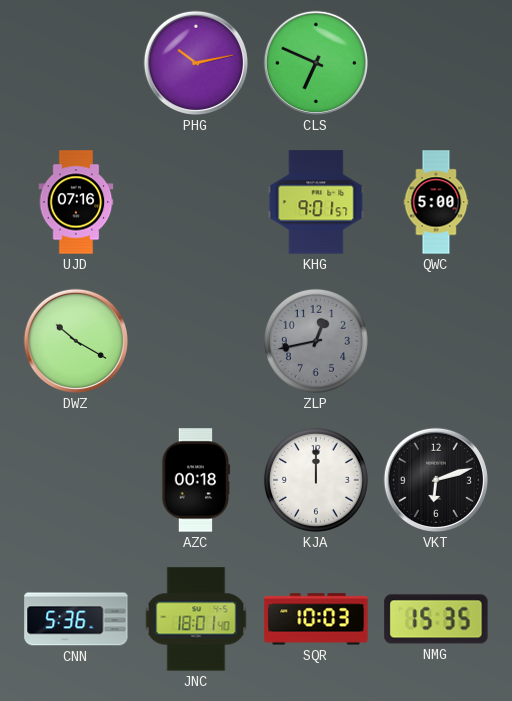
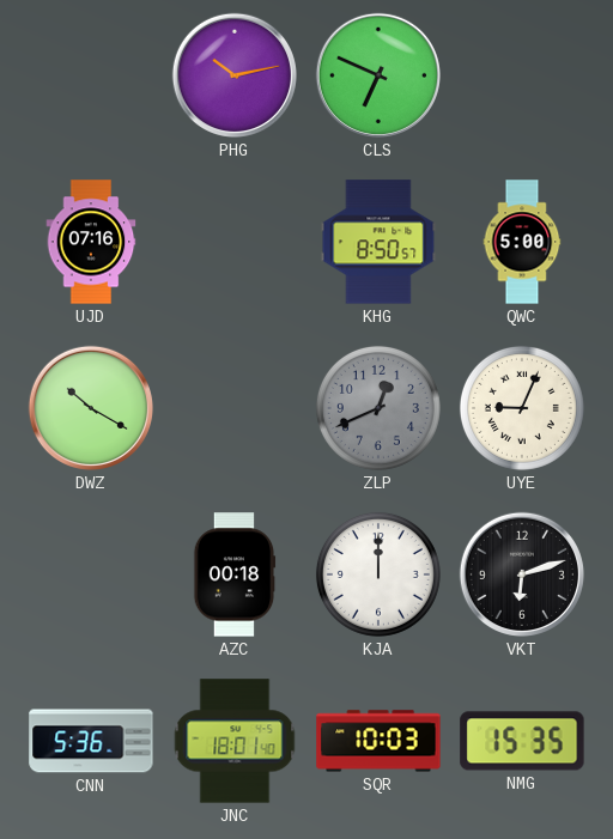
KHG: 9:01 -> 8:50
ZLP: 12:43 -> 12:41
UYE: none -> 9:04
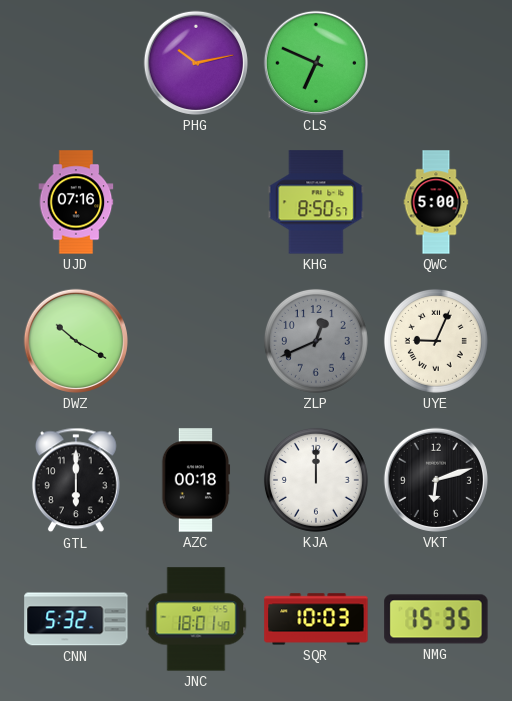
GTL: none -> 6:00
CNN: 5:36 -> 5:32
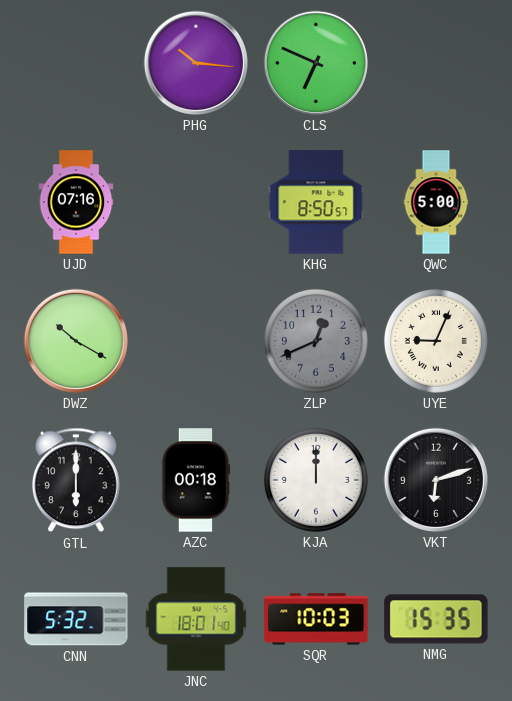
PHG: 10:13 -> 10:16
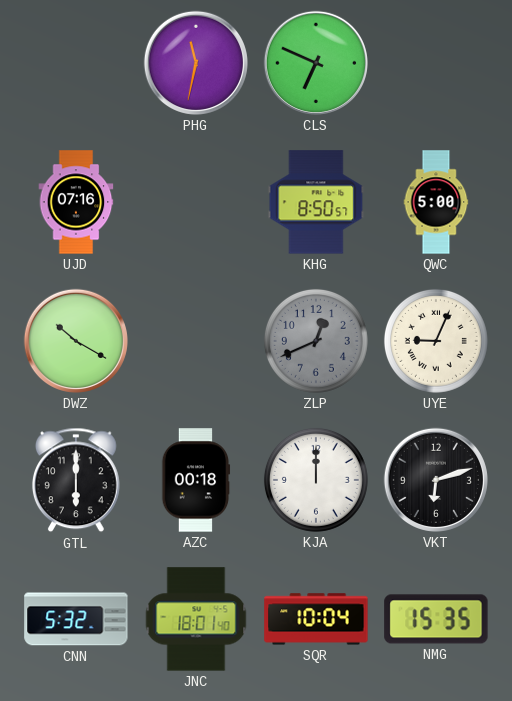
PHG: 10:16 -> 11:32
SQR: 10:03 -> 10:04
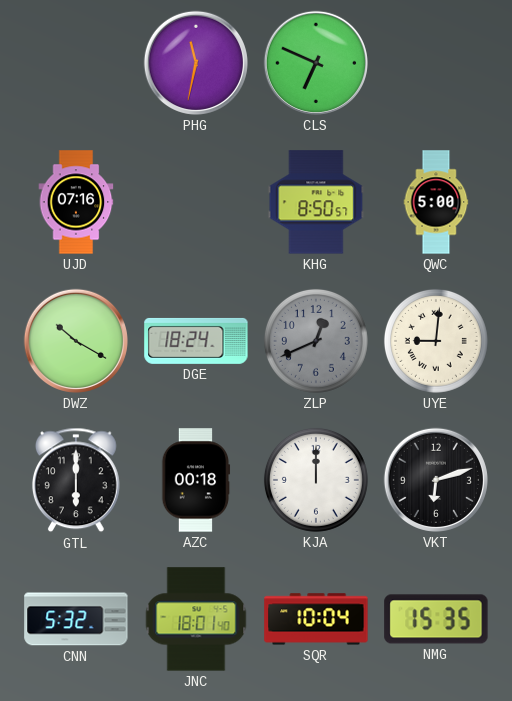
DGE: none -> 18:24
UYE: 9:04 -> 9:01
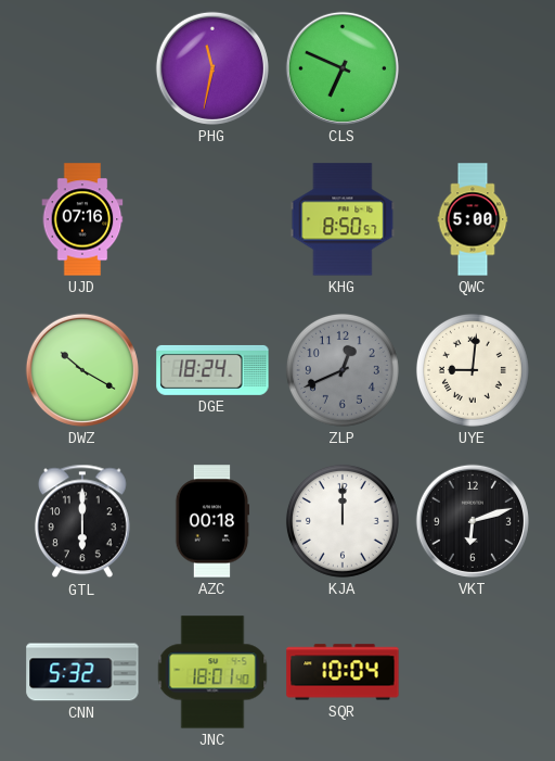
NMG: 15:35 -> none
